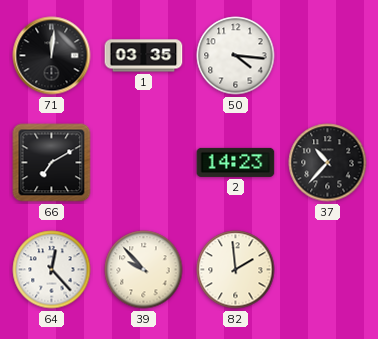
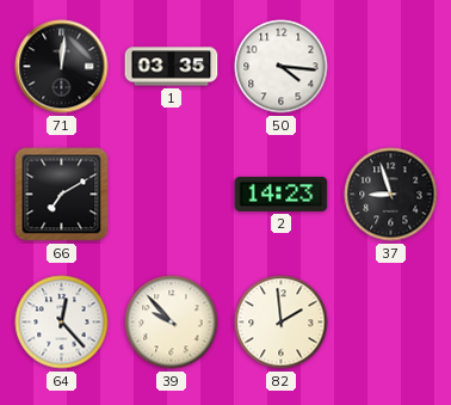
37: 10:37 -> 8:57
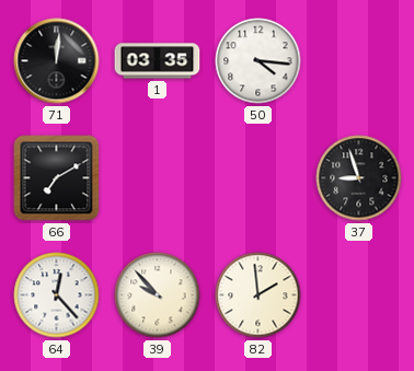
2: 14:23 -> none
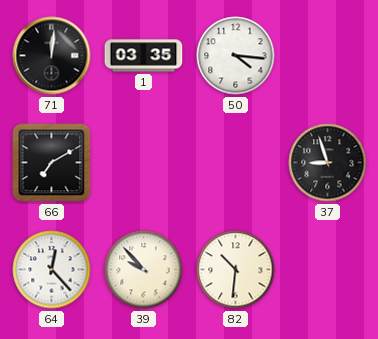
82: 1:59 -> 10:31
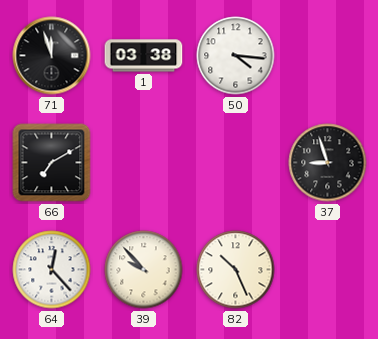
71: 12:01 -> 11:57
1: 03:35 -> 03:38
82: 10:31 -> 10:26
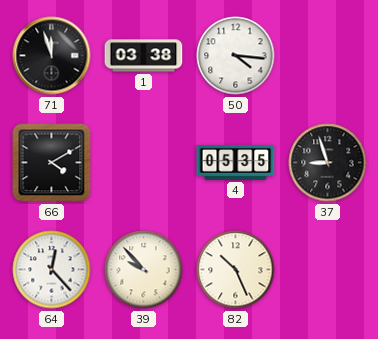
66: 7:10 -> 4:10
4: none -> 05:35
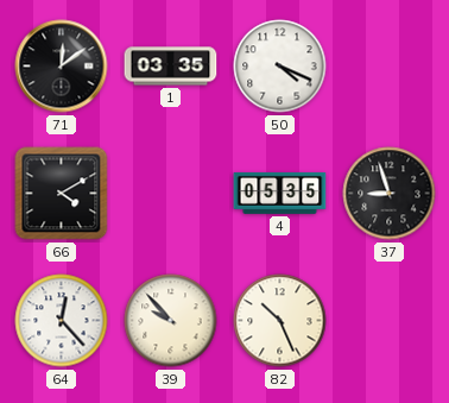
71: 11:57 -> 12:09
1: 03:38 -> 03:35
50: 4:16 -> 4:19
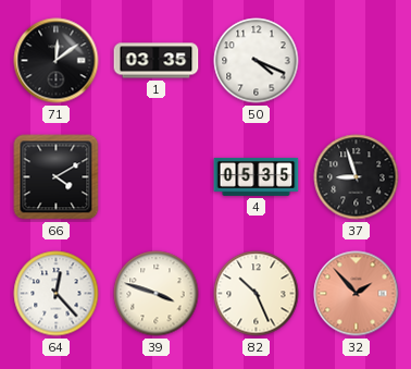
39: 9:53 -> 3:48
32: none -> 1:53
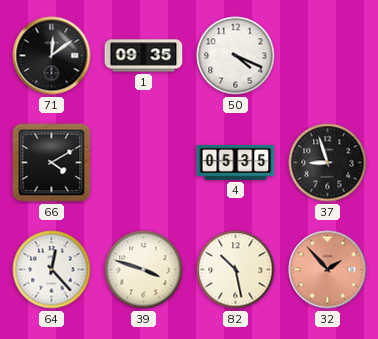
1: 03:35 -> 09:35
82: 10:26 -> 10:28
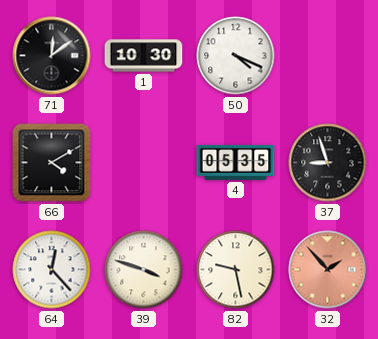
1: 09:35 -> 10:30
82: 10:28 -> 9:28
